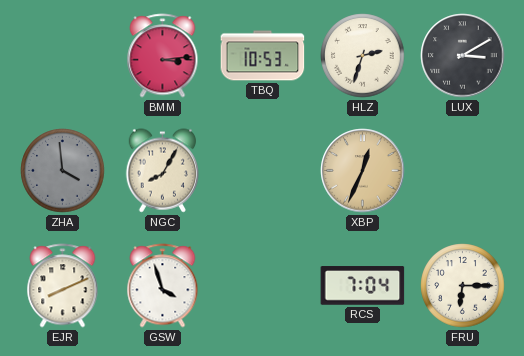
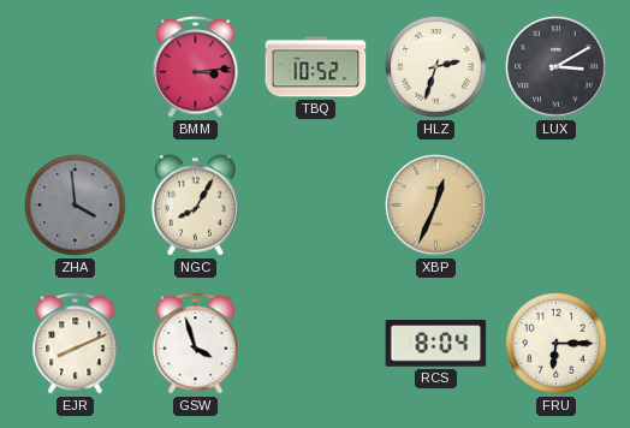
TBQ: 10:53 -> 10:52
RCS: 7:04 -> 8:04
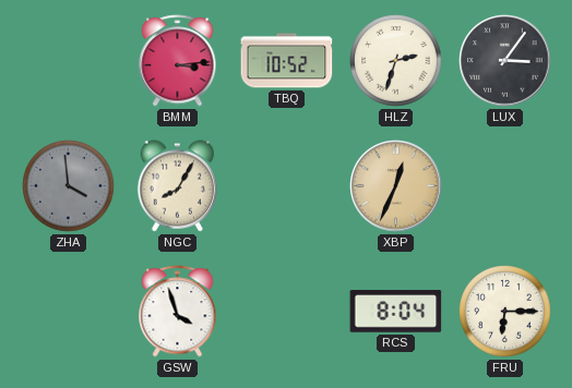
LUX: 3:10 -> 3:06
EJR: 8:11 -> none
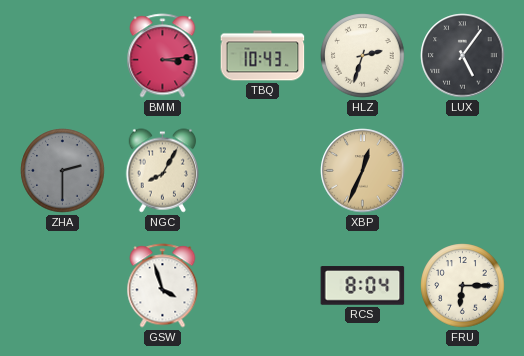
TBQ: 10:52 -> 10:43
LUX: 3:06 -> 5:06
ZHA: 3:59 -> 2:30
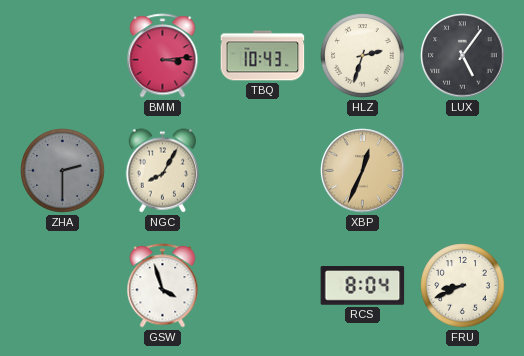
FRU: 6:15 -> 8:41
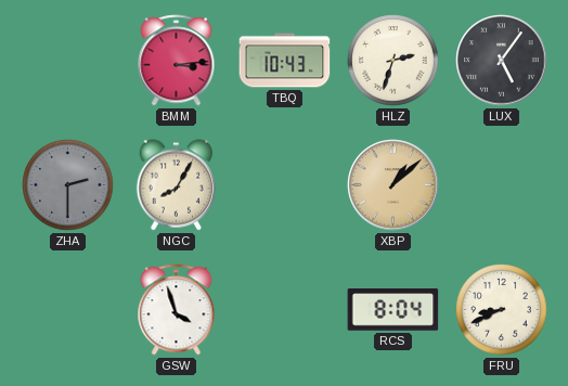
XBP: 12:34 -> 1:08
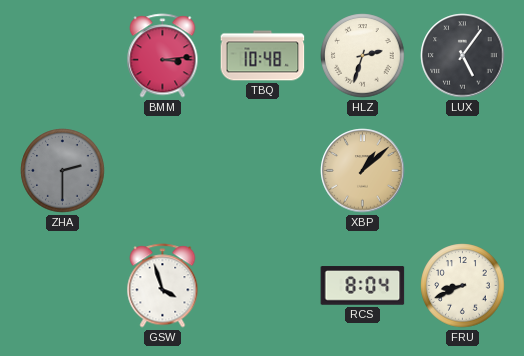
TBQ: 10:43 -> 10:48
NGC: 8:05 -> none
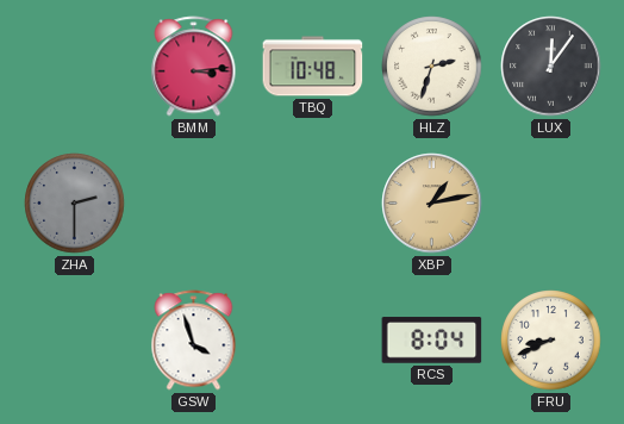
LUX: 5:06 -> 12:06
XBP: 1:08 -> 1:13
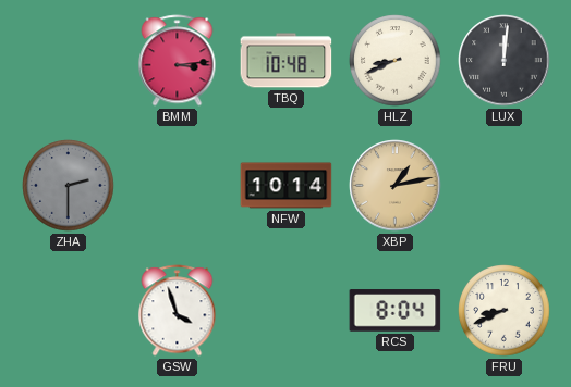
HLZ: 2:33 -> 8:41
LUX: 12:06 -> 12:01
NFW: none -> 10:14
